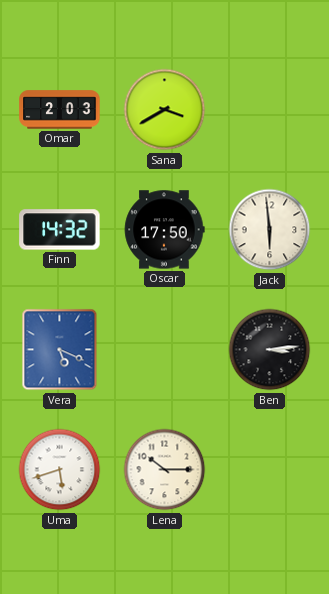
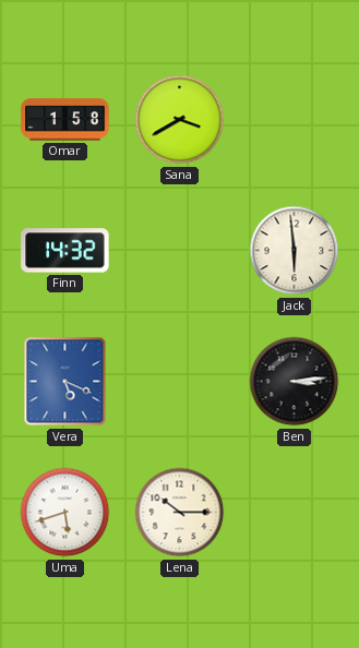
Omar: 2:03 -> 1:58
Oscar: 17:50 -> none
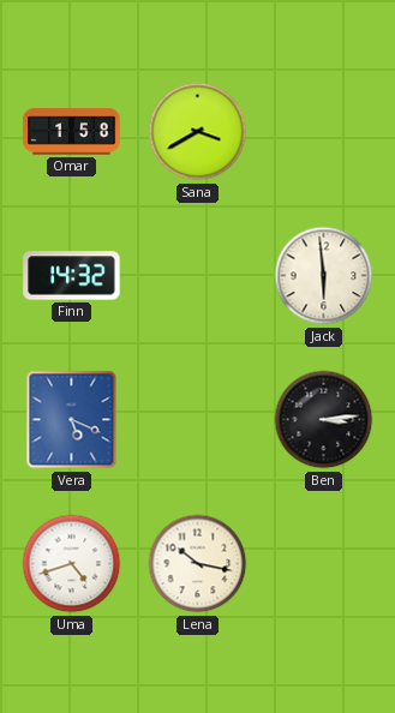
Uma: 5:42 -> 4:42
Lena: 10:15 -> 10:17
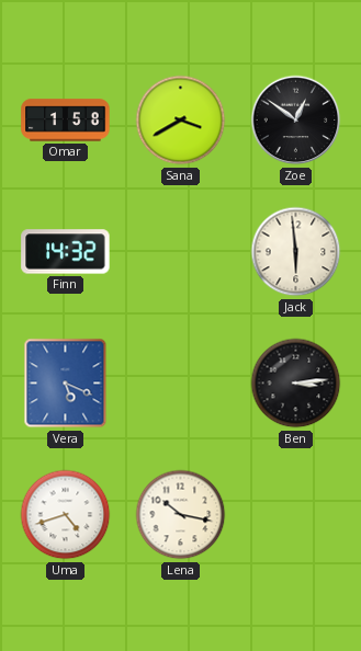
Zoe: none -> 12:51
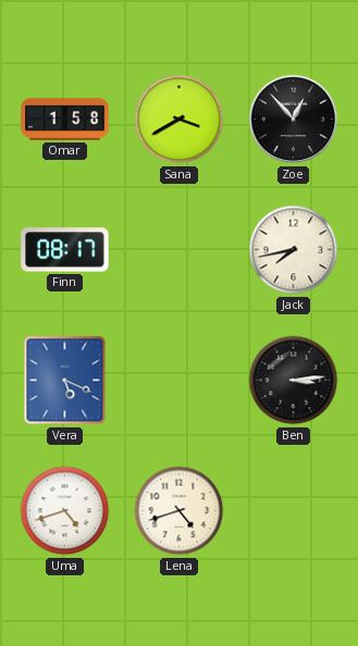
Zoe: 12:51 -> 12:53
Finn: 14:32 -> 08:17
Jack: 5:59 -> 7:43
Lena: 10:17 -> 4:42
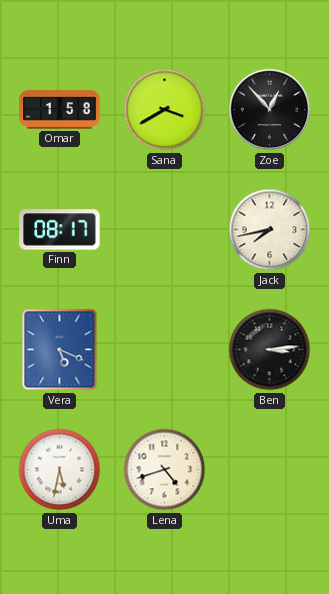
Uma: 4:42 -> 5:32
